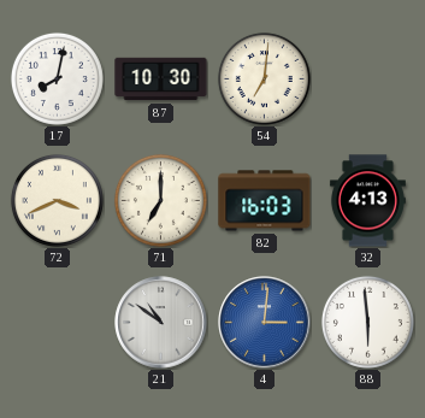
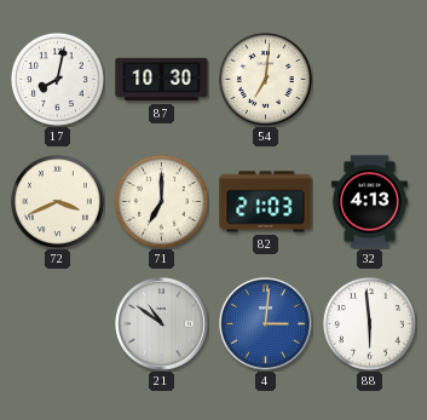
82: 16:03 -> 21:03
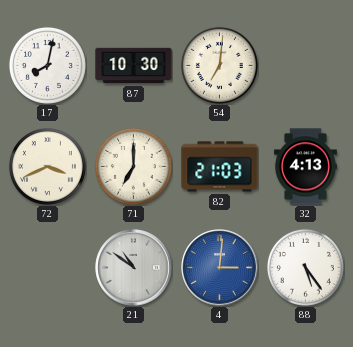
88: 5:59 -> 5:24
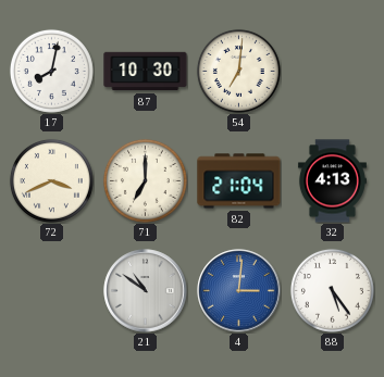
82: 21:03 -> 21:04
